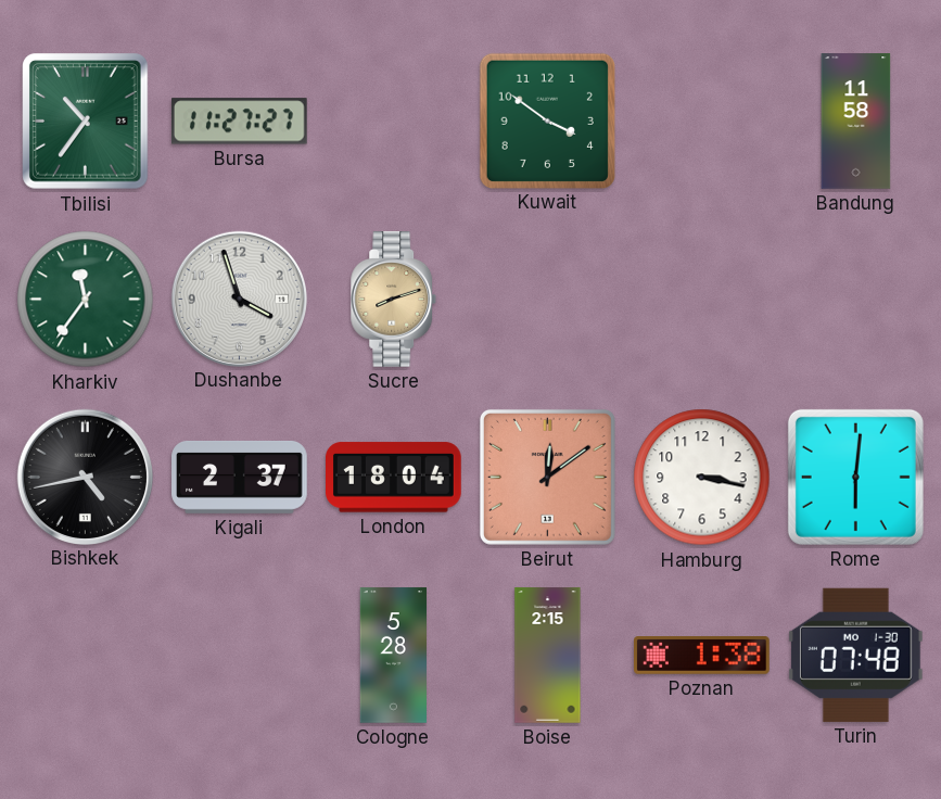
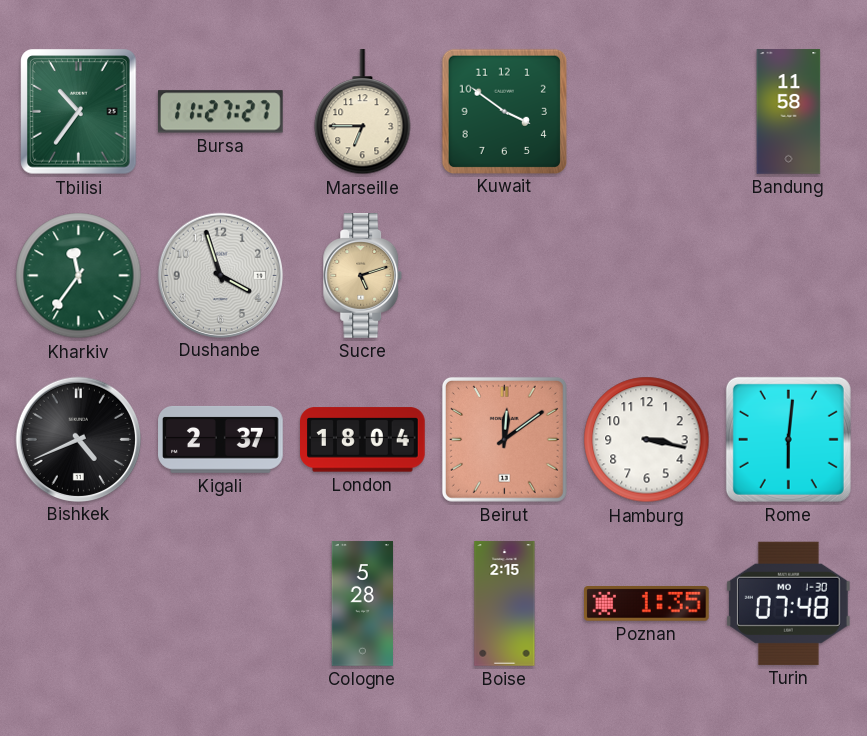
Marseille: none -> 6:45
Sucre: 8:12 -> 5:12
Bishkek: 4:43 -> 4:41
Poznan: 1:38 -> 1:35
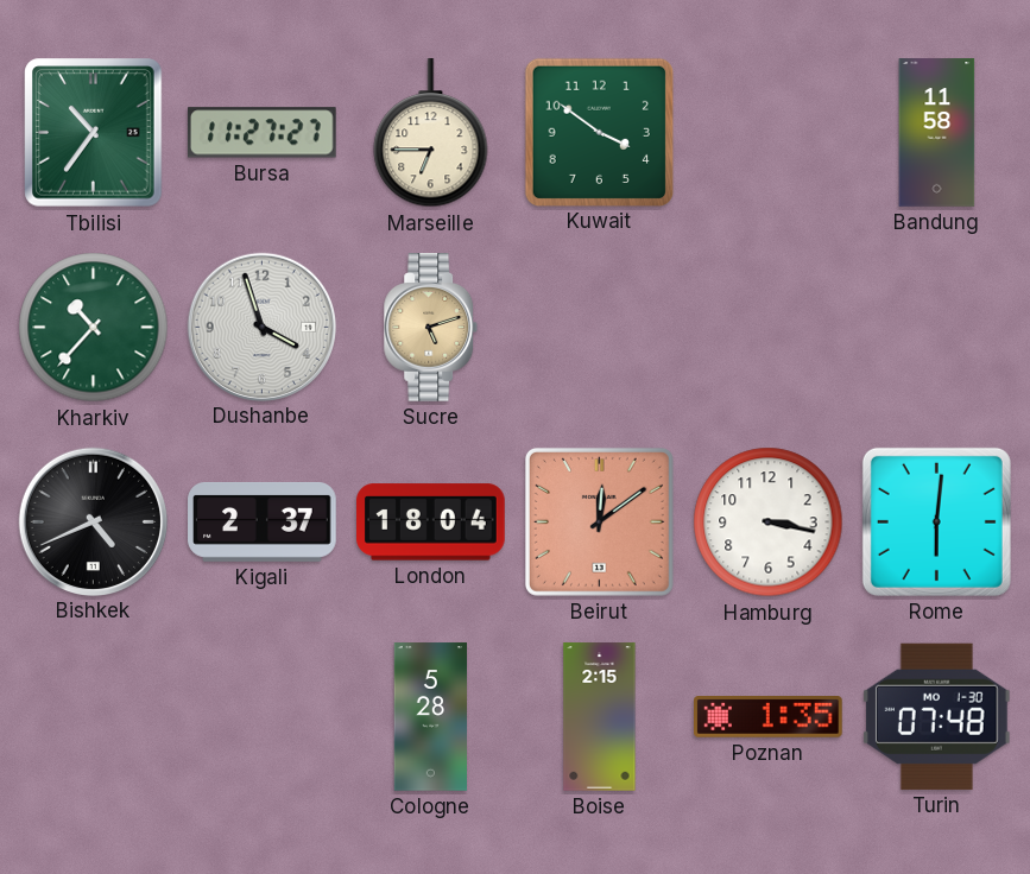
Kharkiv: 11:36 -> 10:37
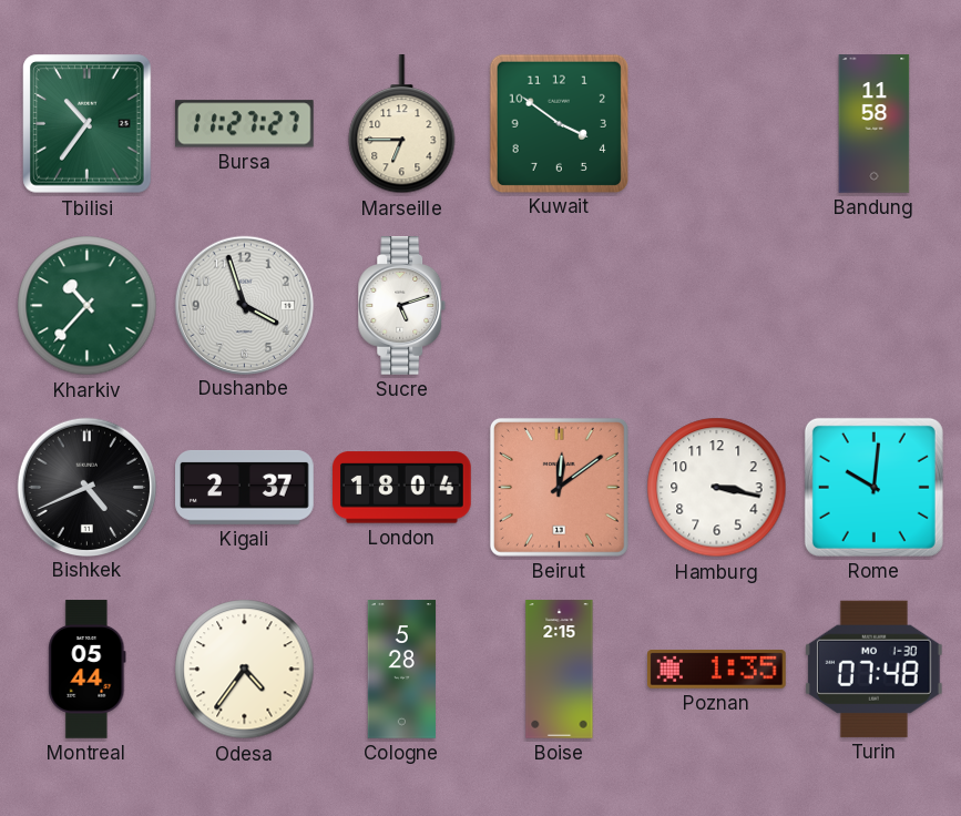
Sucre dial: champagne -> white
Rome: 6:01 -> 10:01
Montreal: none -> 05:44
Odesa: none -> 4:36
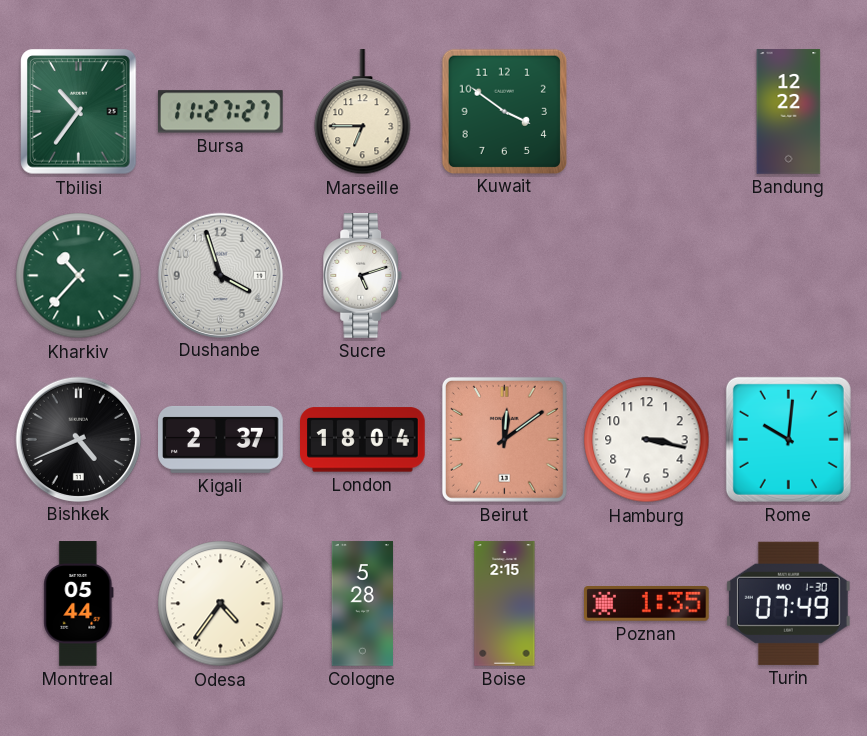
Bandung: 11:58 -> 12:22
Turin: 07:48 -> 07:49
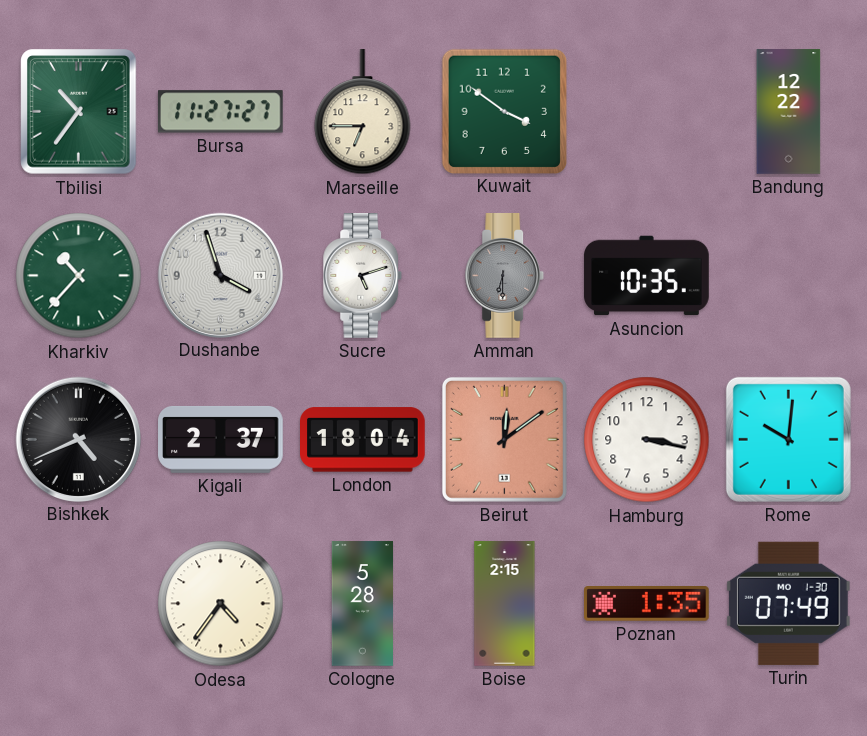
Amman: none -> 6:30
Asuncion: none -> 10:35
Montreal: 05:44 -> none
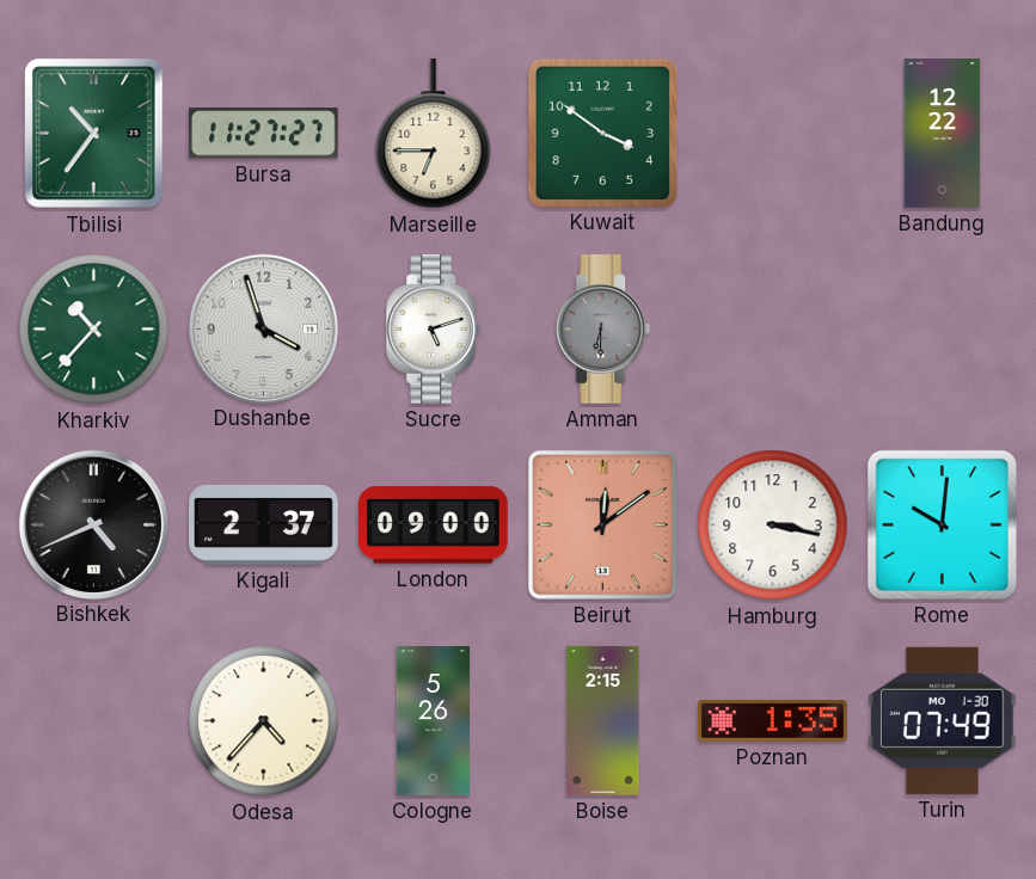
Asuncion: 10:35 -> none
London: 18:04 -> 09:00
Odesa: 4:36 -> 4:37
Cologne: 5:28 -> 5:26
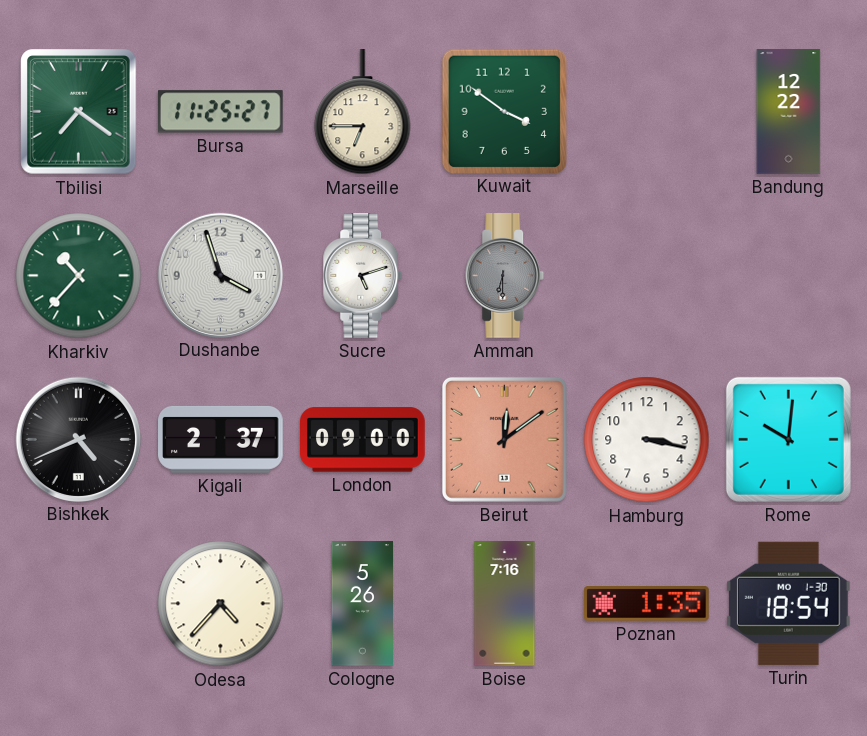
Tbilisi: 10:36 -> 7:21
Bursa: 11:27 -> 11:25
Boise: 2:15 -> 7:16
Turin: 07:49 -> 18:54
